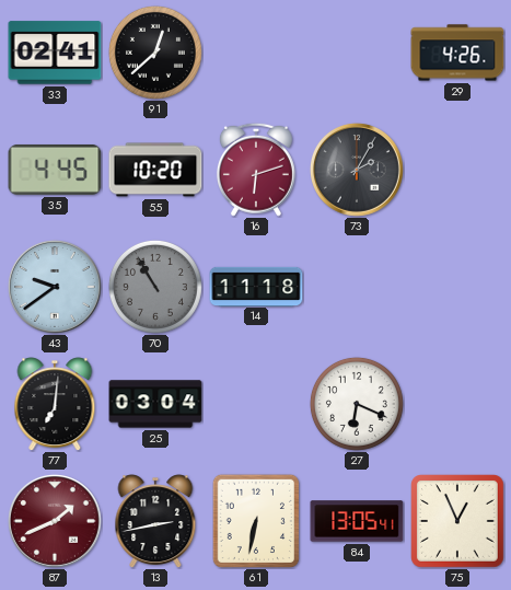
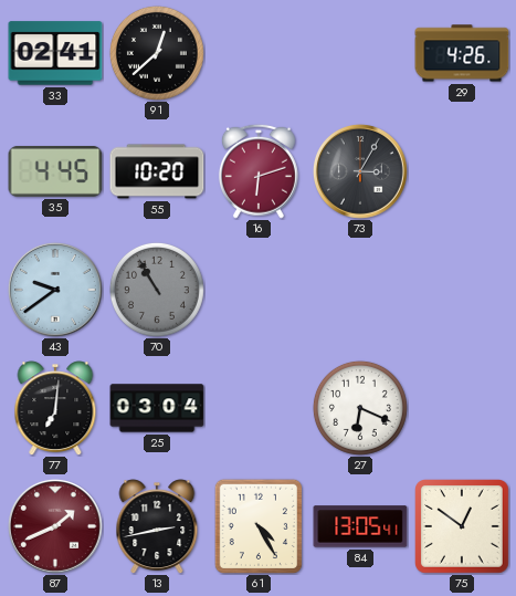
73: 2:05 -> 3:05
14: 11:18 -> none
61: 6:32 -> 4:25
75: 12:56 -> 12:51
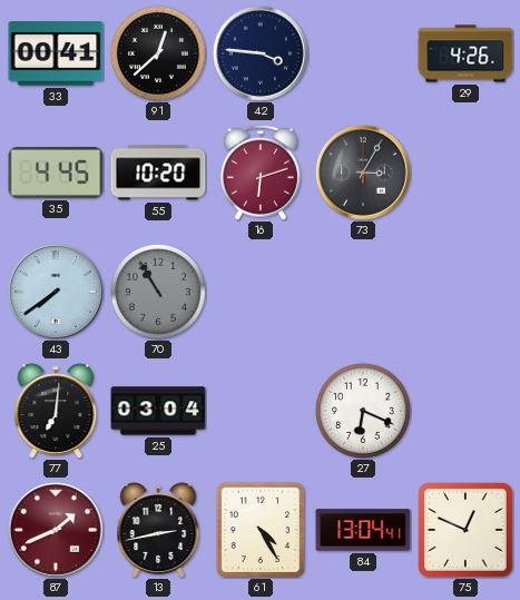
33: 02:41 -> 00:41
42: none -> 3:46
43: 9:39 -> 7:39
84: 13:05 -> 13:04
75: 12:51 -> 12:49
